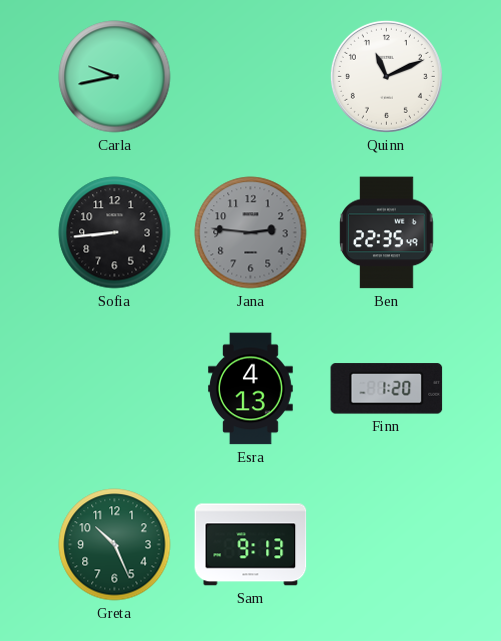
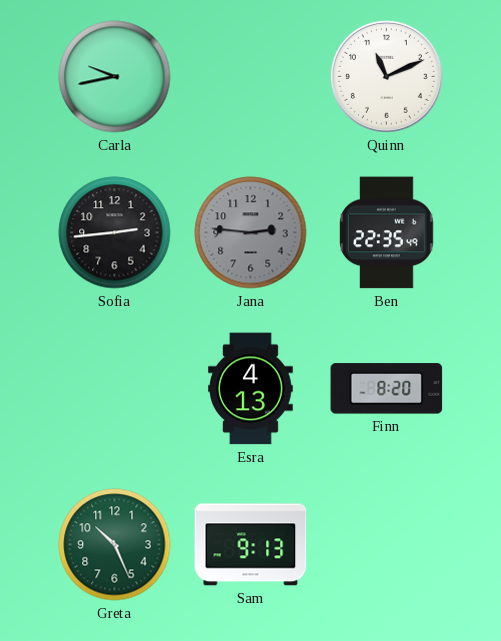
Sofia: 8:44 -> 2:44
Finn: 1:20 -> 8:20
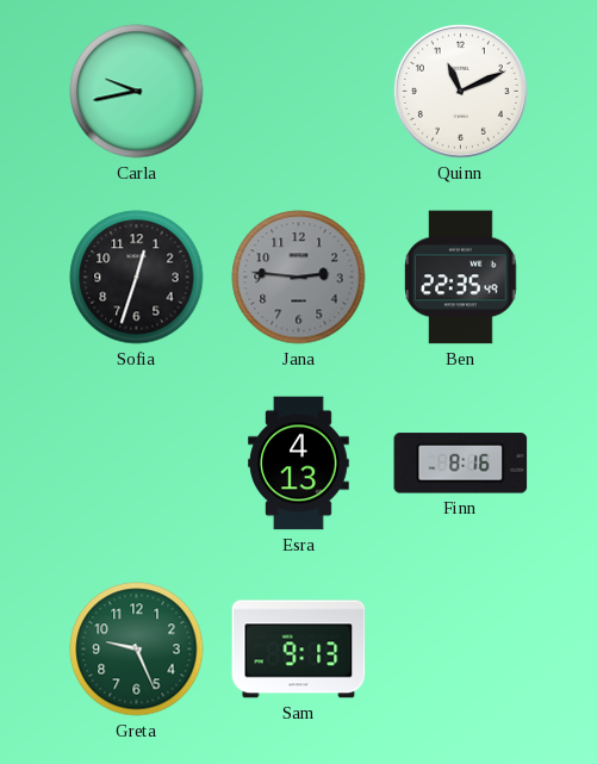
Sofia: 2:44 -> 12:33
Finn: 8:20 -> 8:16
Greta: 10:26 -> 9:26
